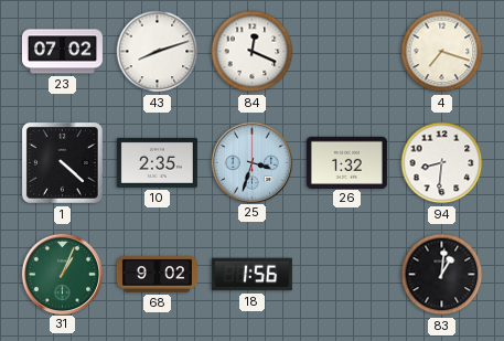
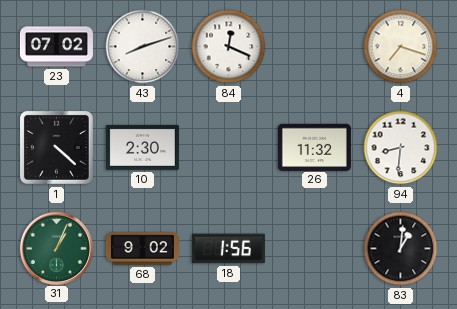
10: 2:35 -> 2:30
25: 3:33 -> none
26: 1:32 -> 11:32
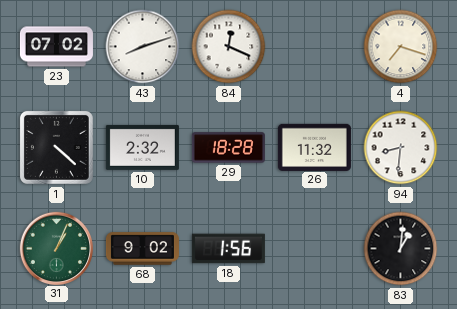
10: 2:30 -> 2:32
29: none -> 18:28
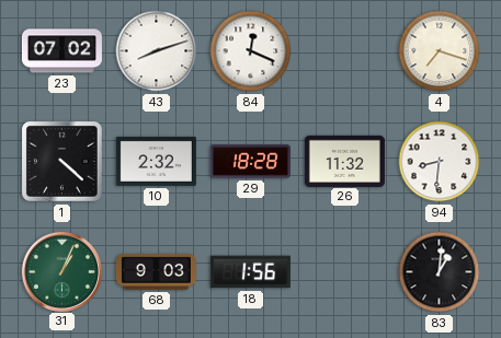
68: 9:02 -> 9:03
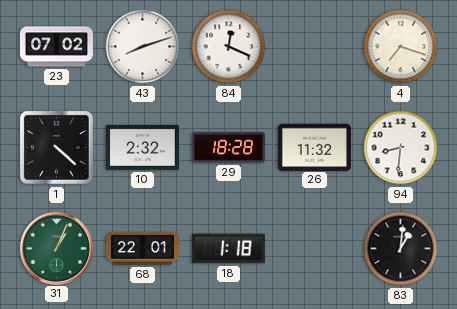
68: 9:03 -> 22:01
18: 1:56 -> 1:18
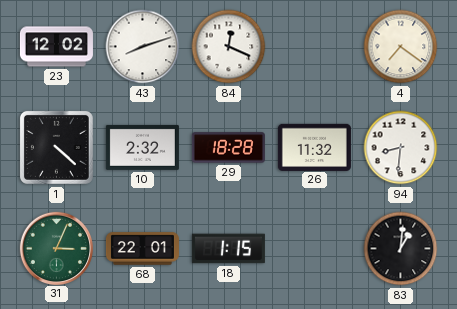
23: 07:02 -> 12:02
4: 7:18 -> 7:21
31: 1:04 -> 3:04
18: 1:18 -> 1:15
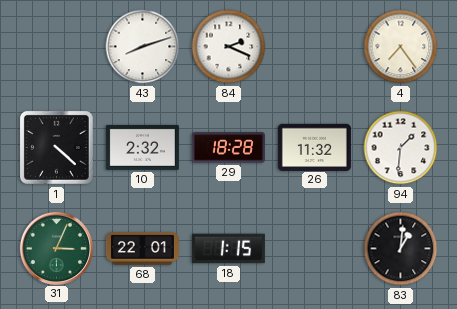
23: 12:02 -> none
84: 12:19 -> 2:19
4: 7:21 -> 7:24
94: 8:31 -> 1:31
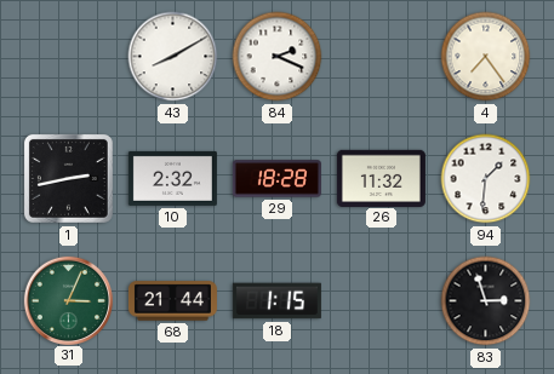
43: 8:12 -> 8:10
1: 4:22 -> 2:43
68: 22:01 -> 21:44
83: 1:01 -> 2:57
